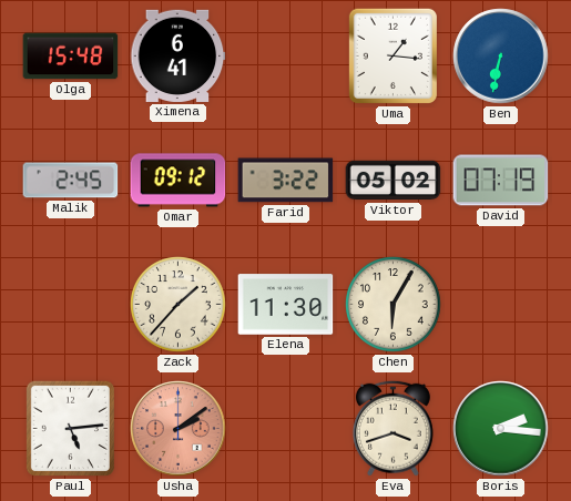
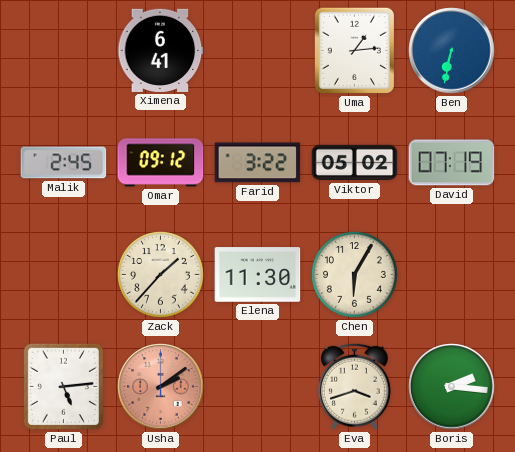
Olga: 15:48 -> none
Uma: 1:16 -> 1:14
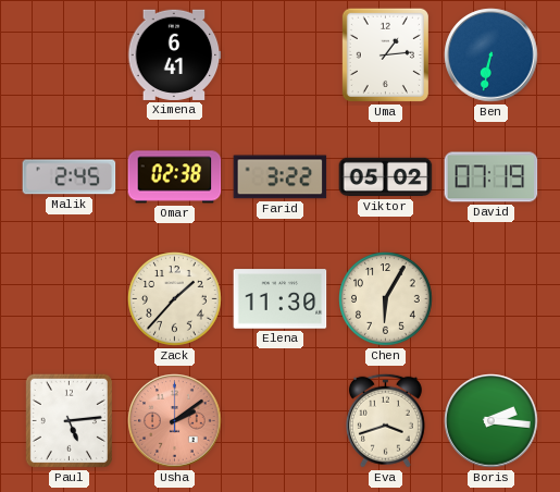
Omar: 09:12 -> 02:38
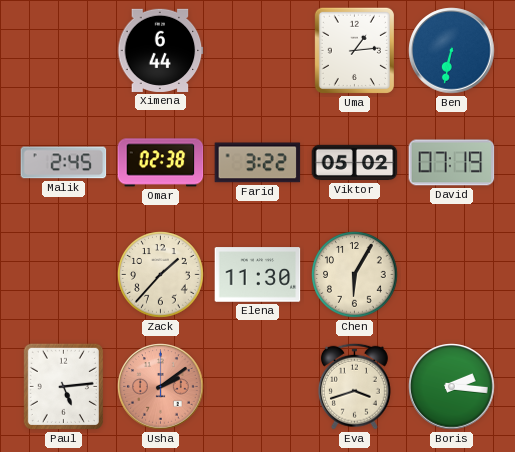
Ximena: 6:41 -> 6:44
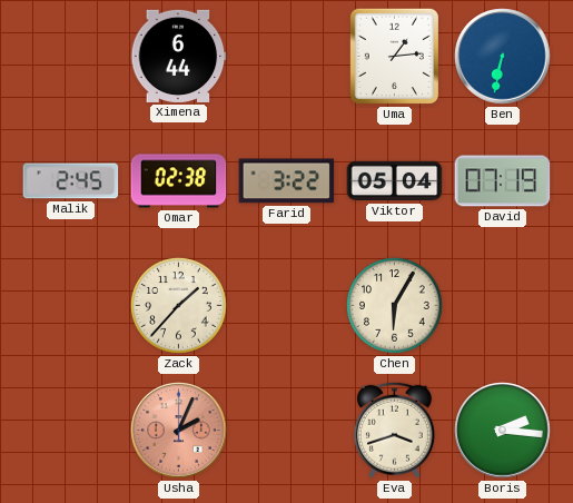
Viktor: 05:02 -> 05:04
Elena: 11:30 -> none
Paul: 5:14 -> none
Usha: 2:09 -> 2:04
